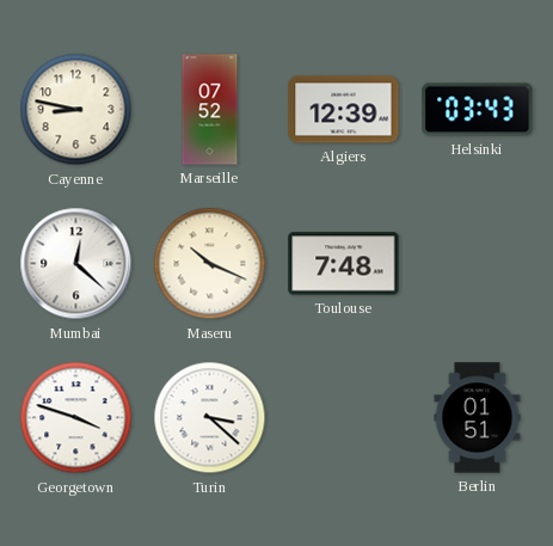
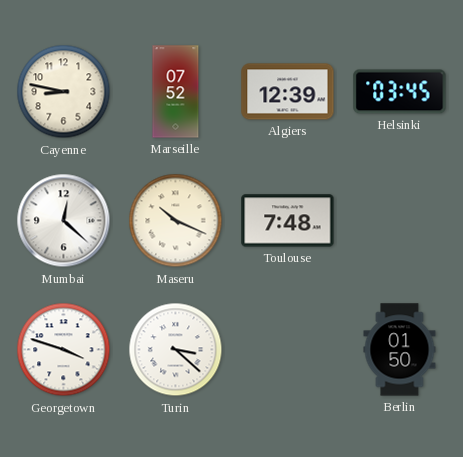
Helsinki: 03:43 -> 03:45
Berlin: 01:51 -> 01:50
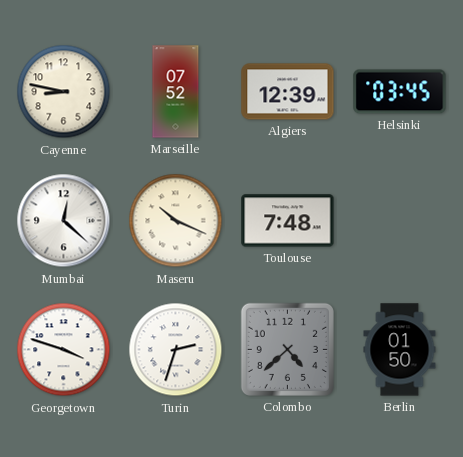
Turin: 3:22 -> 2:33
Colombo: none -> 4:38
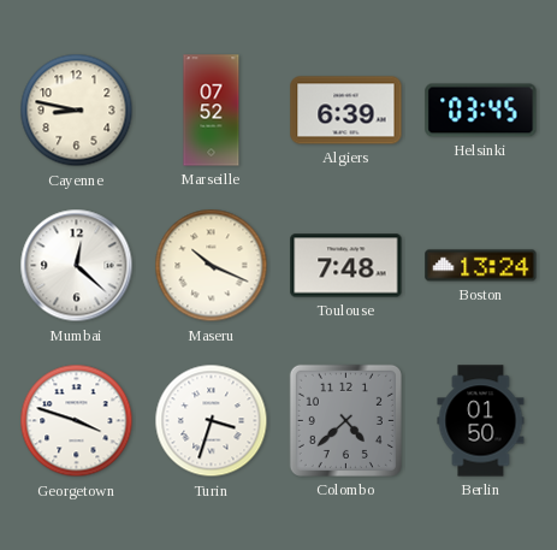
Algiers: 12:39 -> 6:39
Boston: none -> 13:24
Turin: 2:33 -> 3:33
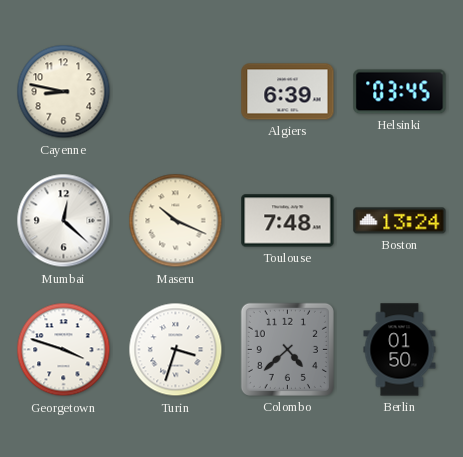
Marseille: 07:52 -> none
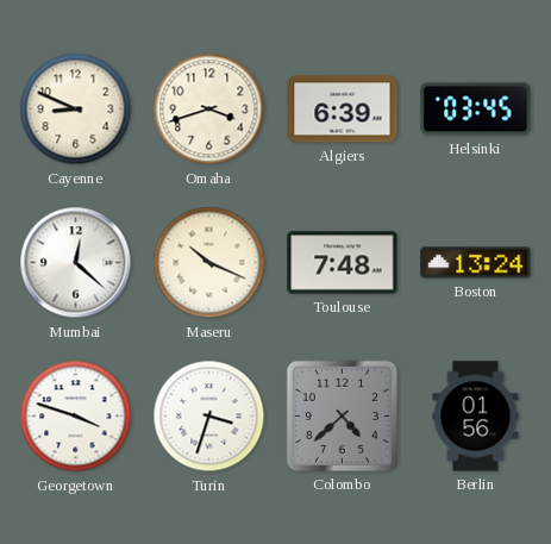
Cayenne: 8:47 -> 8:49
Omaha: none -> 3:42
Berlin: 01:50 -> 01:56
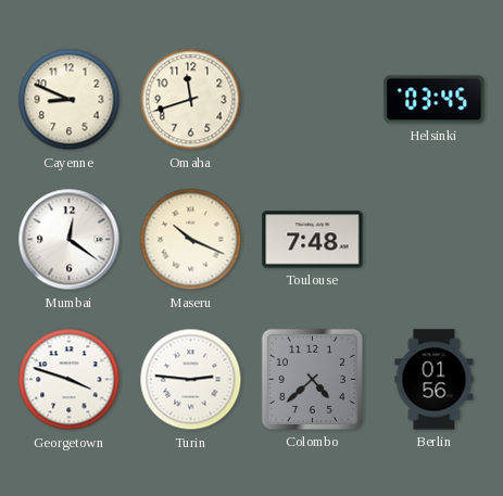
Omaha: 3:42 -> 11:42
Algiers: 6:39 -> none
Mumbai: 12:22 -> 12:21
Boston: 13:24 -> none
Turin: 3:33 -> 2:46
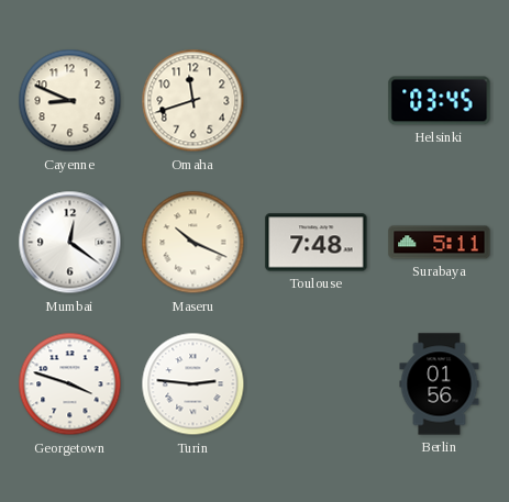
Surabaya: none -> 5:11
Colombo: 4:38 -> none
